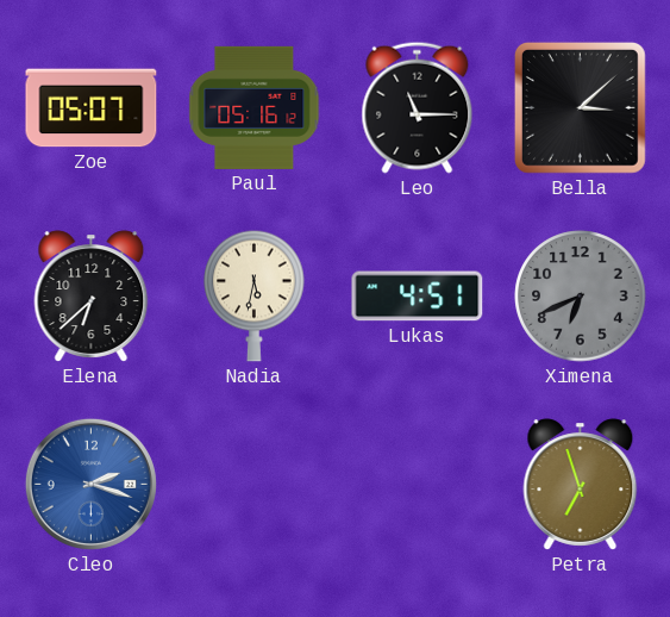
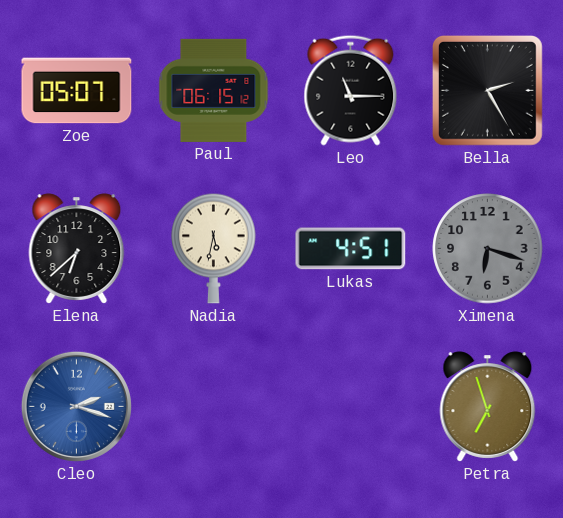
Paul: 05:16 -> 06:15
Bella: 3:08 -> 2:25
Ximena: 6:41 -> 6:18
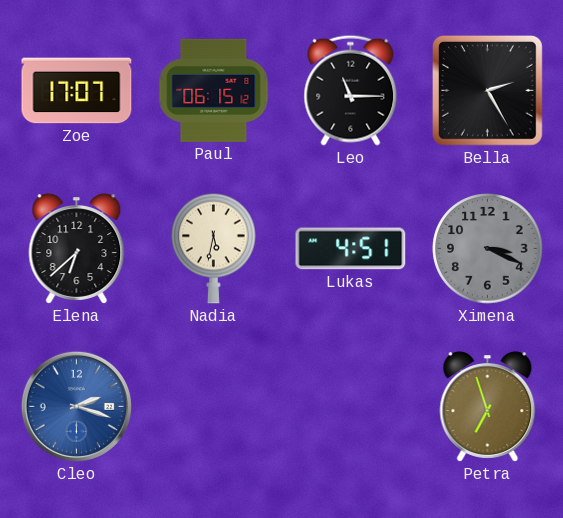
Zoe: 05:07 -> 17:07
Ximena: 6:18 -> 3:19
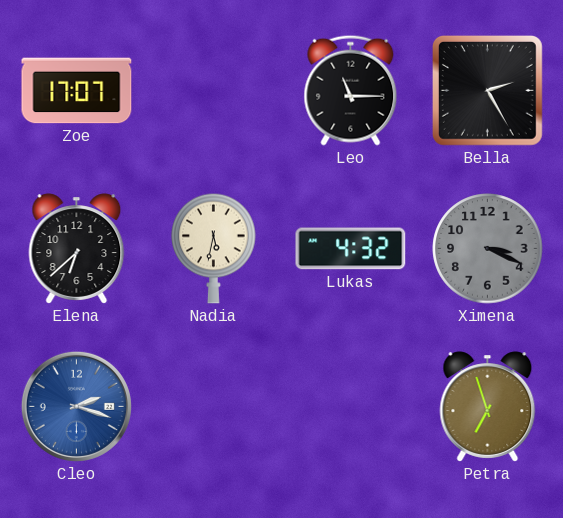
Paul: 06:15 -> none
Lukas: 4:51 -> 4:32
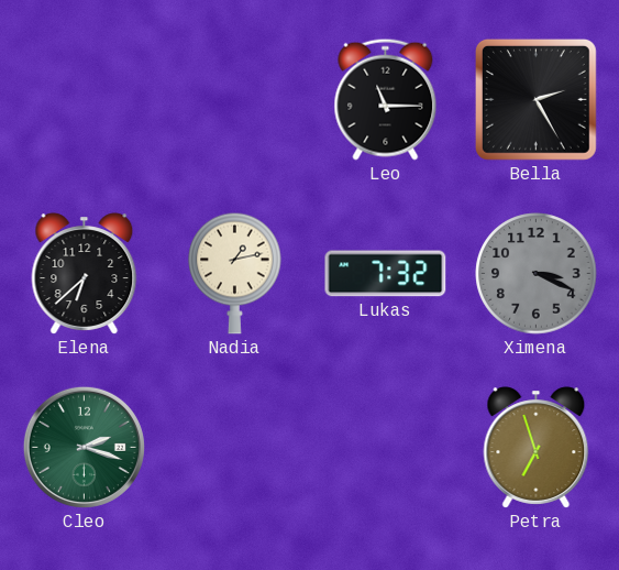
Zoe: 17:07 -> none
Nadia: 5:32 -> 1:13
Lukas: 4:32 -> 7:32
Cleo dial: blue -> green
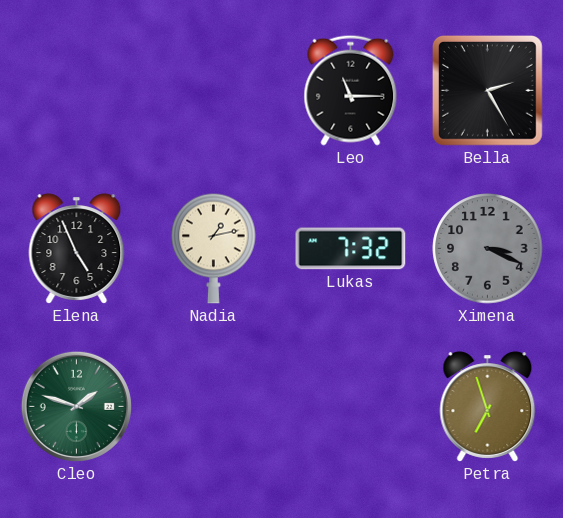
Elena: 6:38 -> 4:56
Cleo: 2:18 -> 1:48
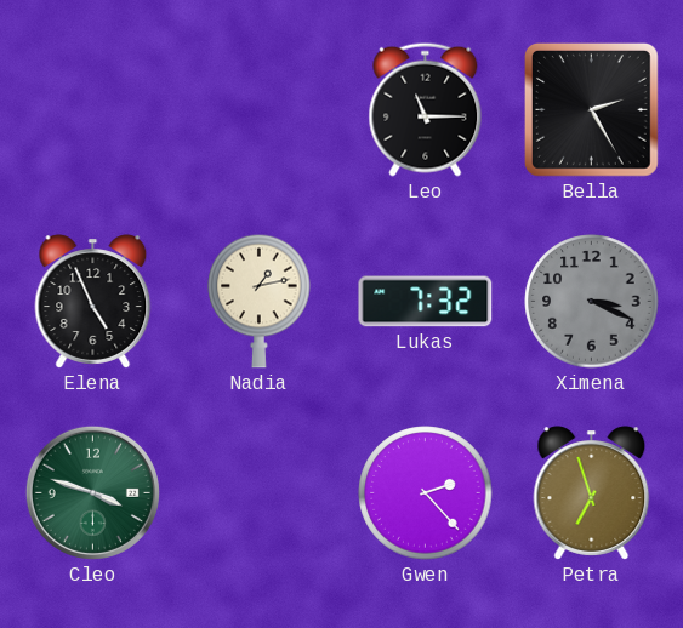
Cleo: 1:48 -> 3:48
Gwen: none -> 2:23
